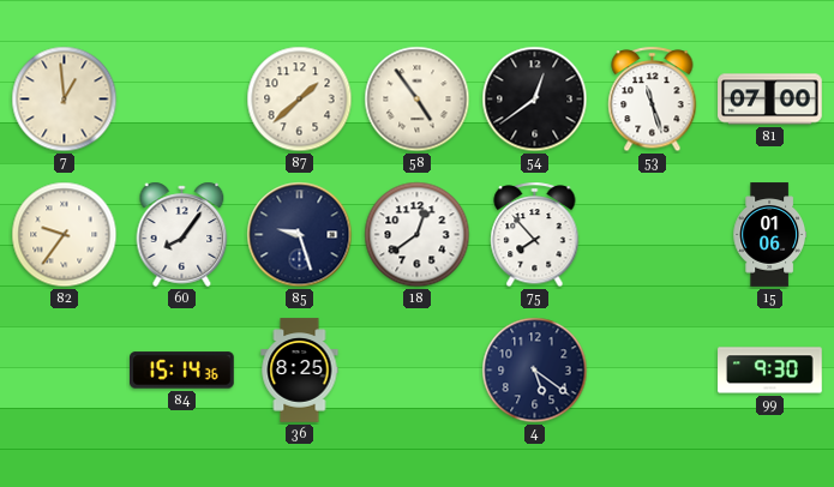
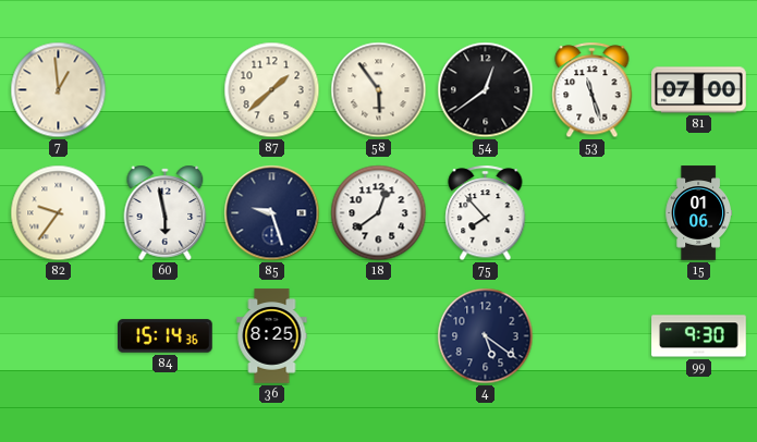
58: 4:54 -> 5:54
60: 8:06 -> 5:58
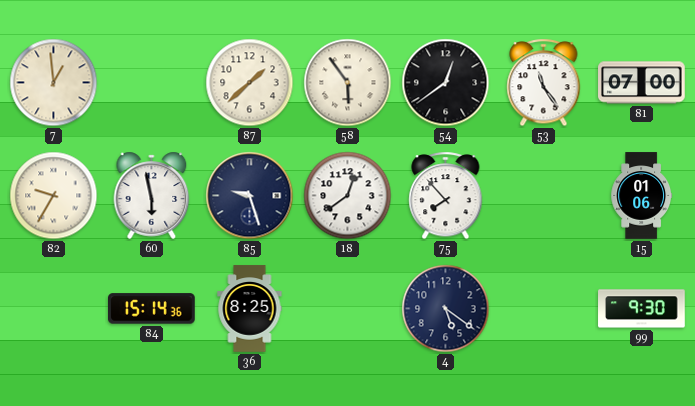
53: 11:27 -> 11:24
82: 9:36 -> 9:35
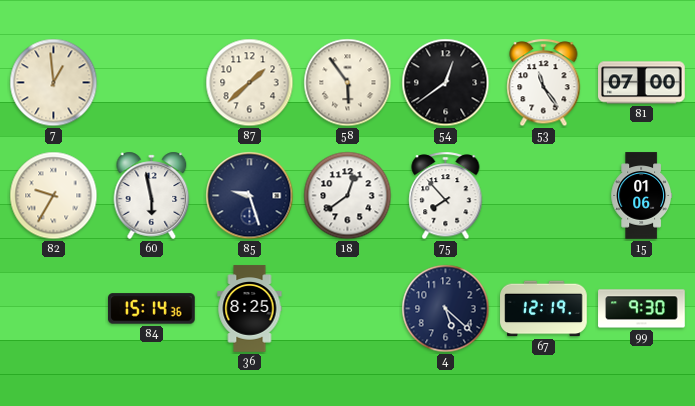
4: 5:21 -> 5:22
67: none -> 12:19
